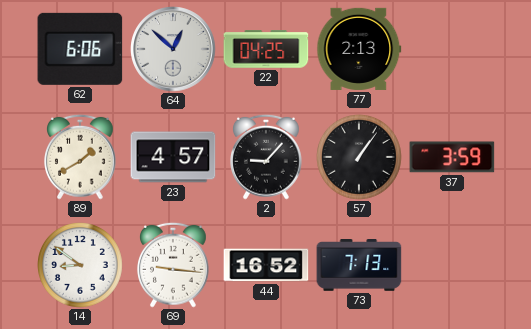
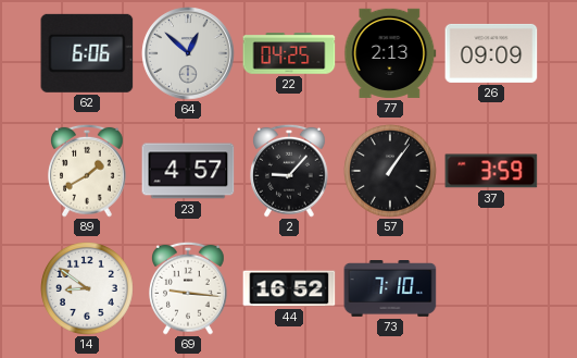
26: none -> 09:09
73: 7:13 -> 7:10
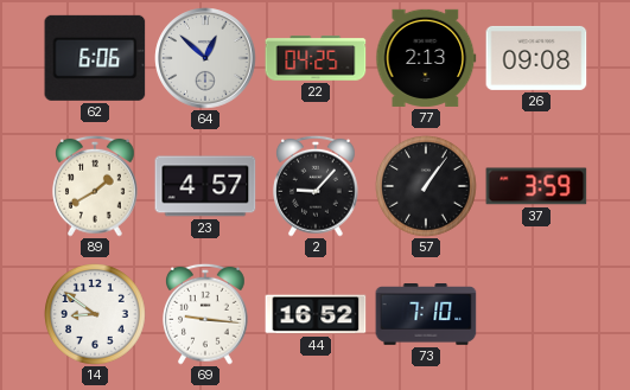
26: 09:09 -> 09:08
